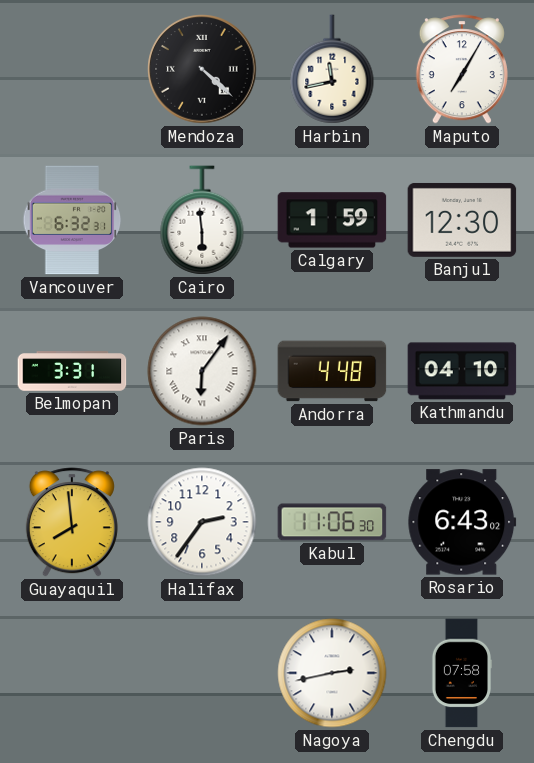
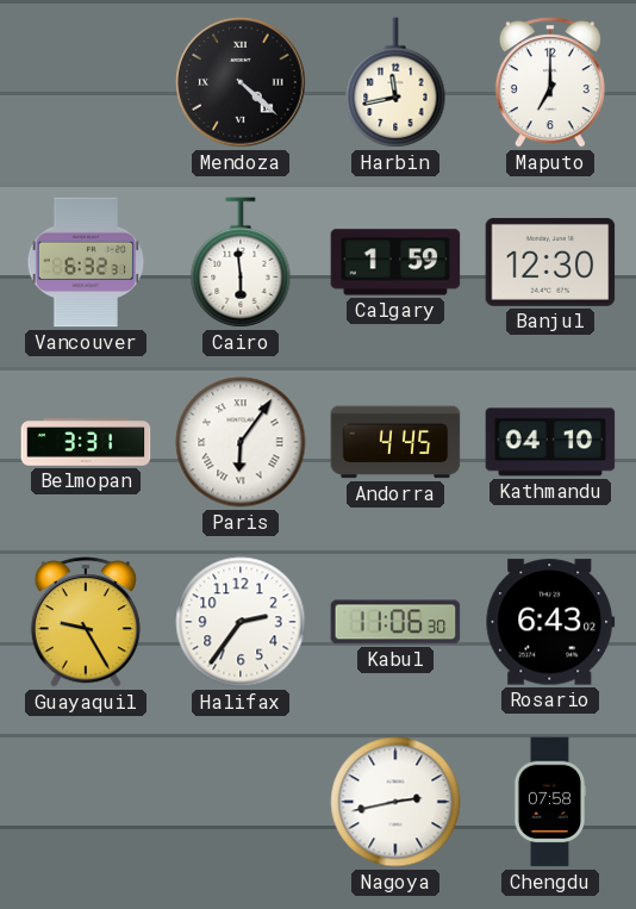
Maputo: 7:05 -> 7:00
Andorra: 4:48 -> 4:45
Guayaquil: 7:59 -> 9:25
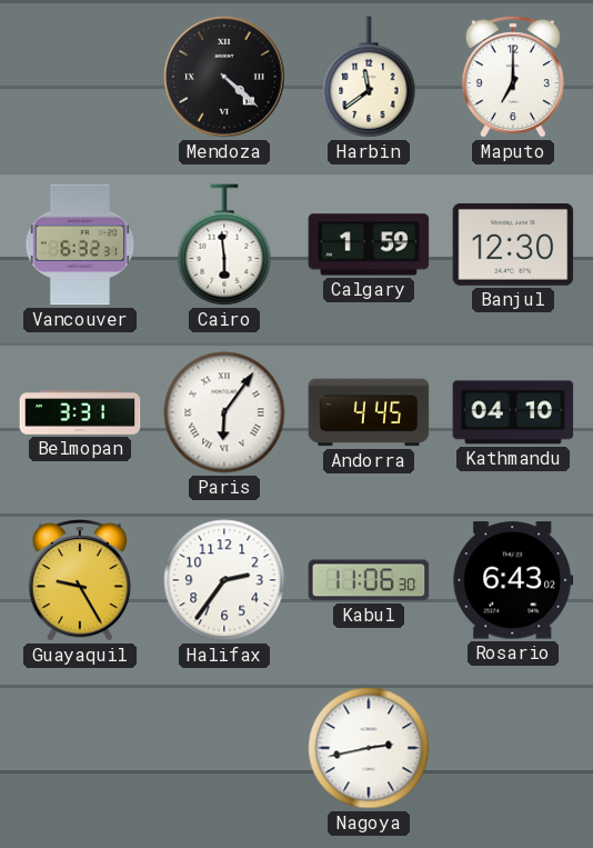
Harbin: 11:43 -> 11:39
Chengdu: 07:58 -> none
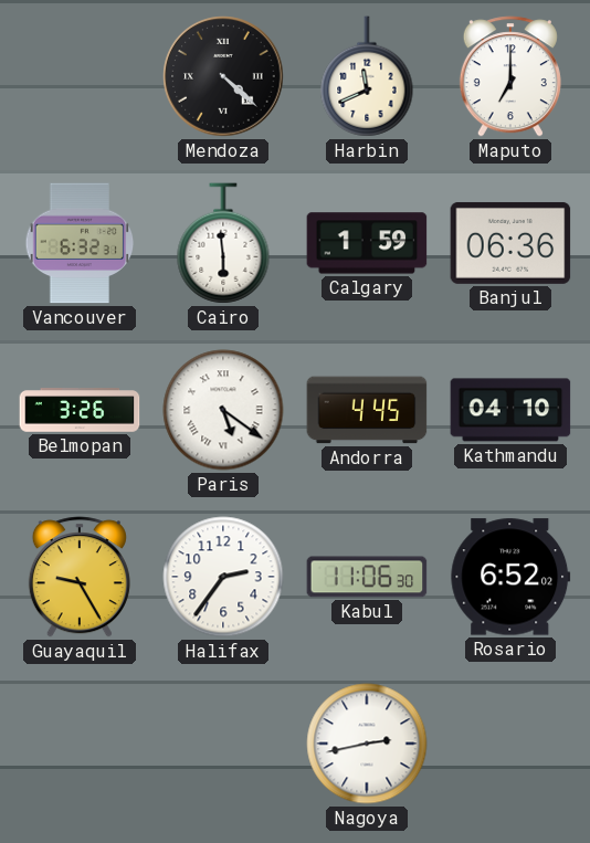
Harbin: 11:39 -> 11:41
Banjul: 12:30 -> 06:36
Belmopan: 3:31 -> 3:26
Paris: 6:06 -> 5:21
Rosario: 6:43 -> 6:52
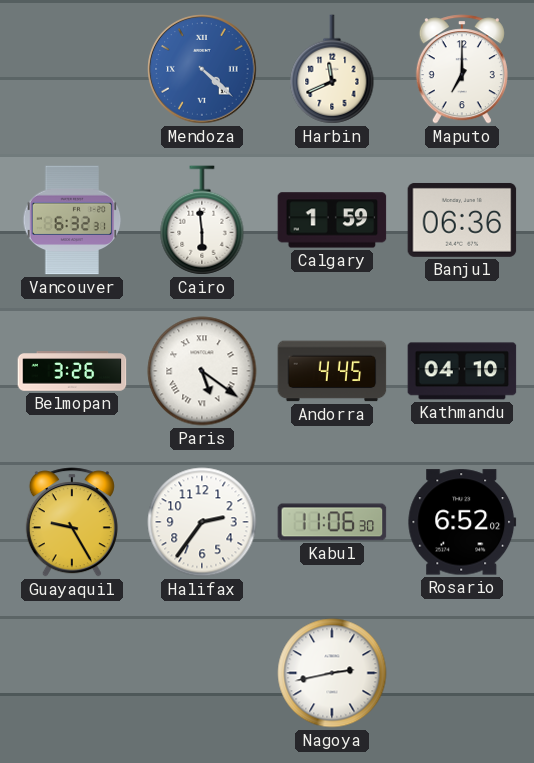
Mendoza dial: black -> blue
